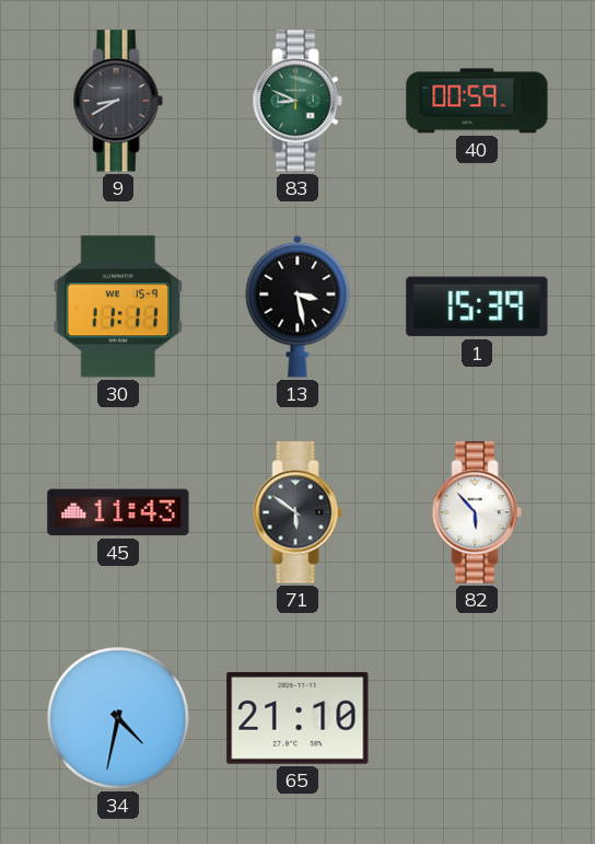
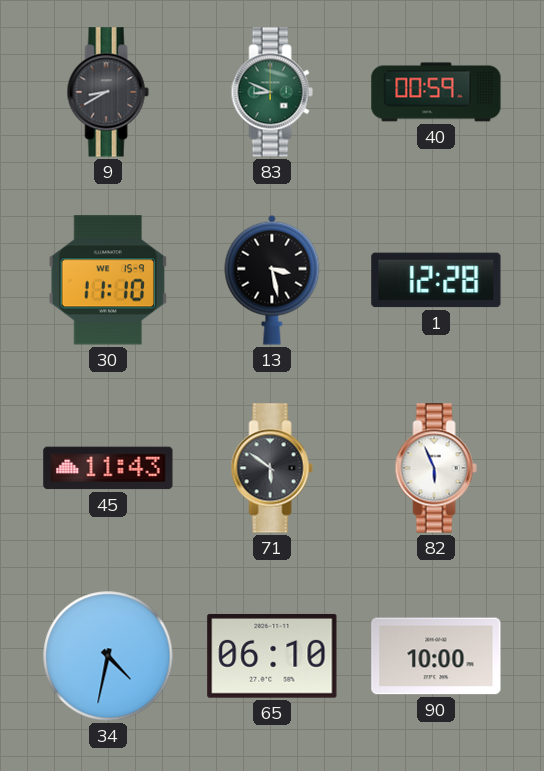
30: 11:11 -> 11:10
1: 15:39 -> 12:28
82: 5:53 -> 5:56
65: 21:10 -> 06:10
90: none -> 10:00
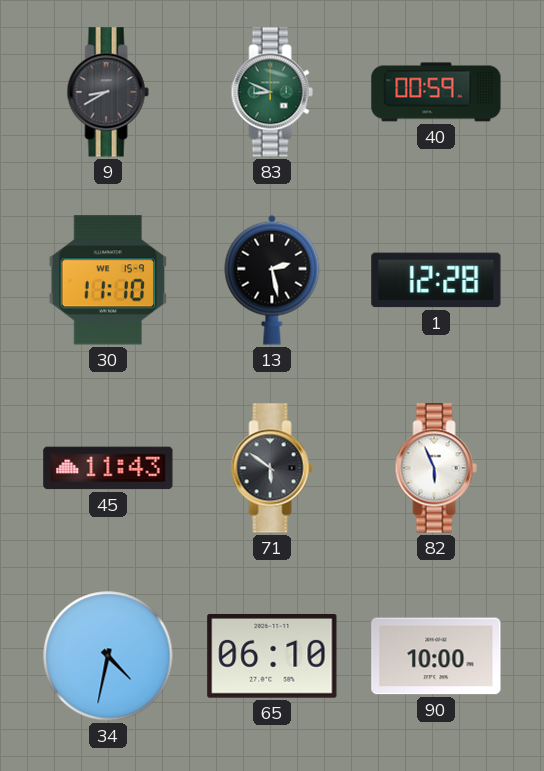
13: 3:28 -> 2:28
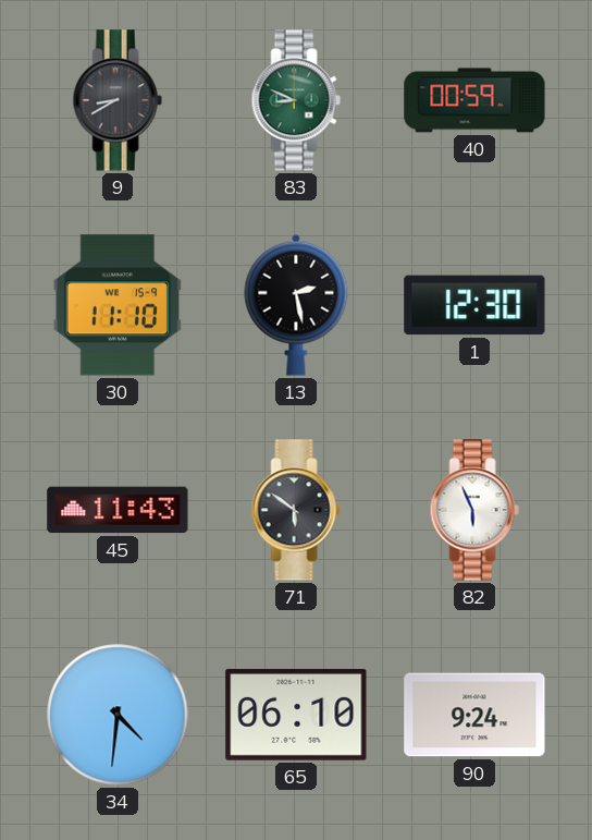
1: 12:28 -> 12:30
34: 4:32 -> 4:31
90: 10:00 -> 9:24
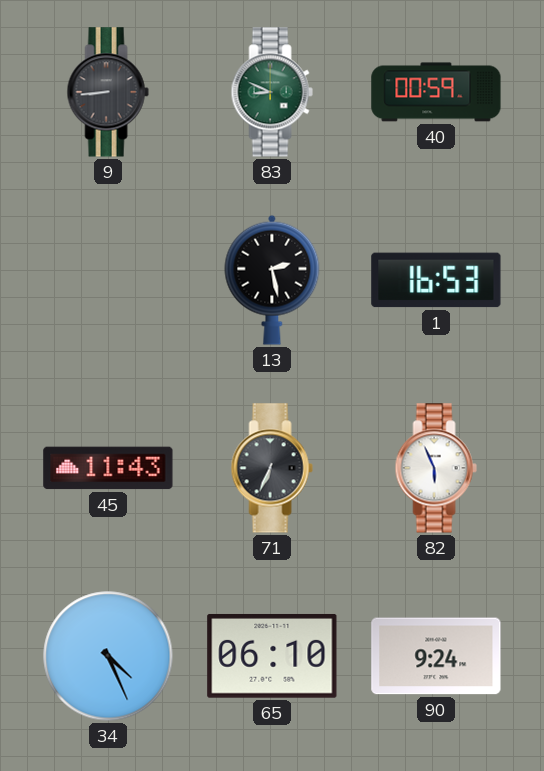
9: 8:40 -> 8:44
30: 11:10 -> none
1: 12:30 -> 16:53
71: 5:51 -> 6:34
34: 4:31 -> 4:26
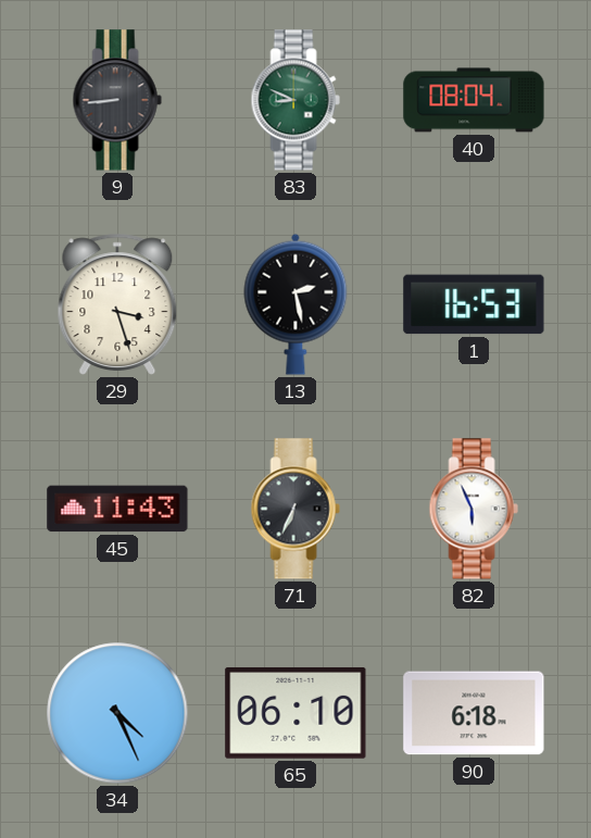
40: 00:59 -> 08:04
29: none -> 3:27
90: 9:24 -> 6:18
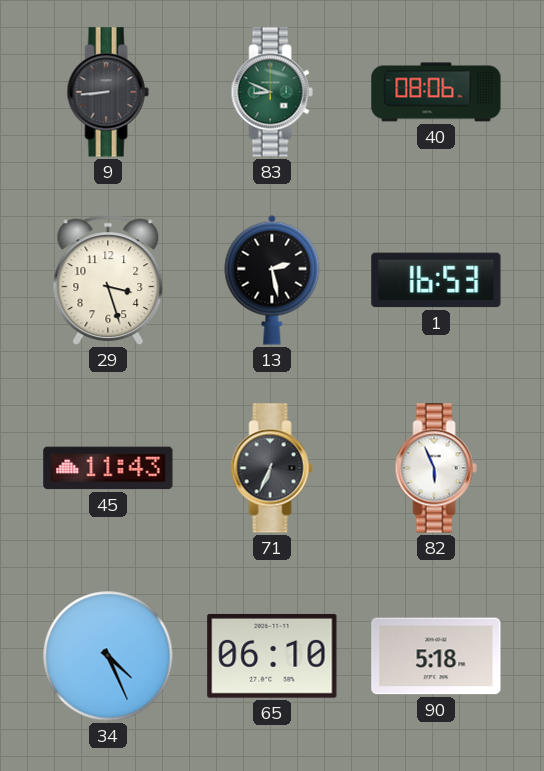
40: 08:04 -> 08:06
90: 6:18 -> 5:18
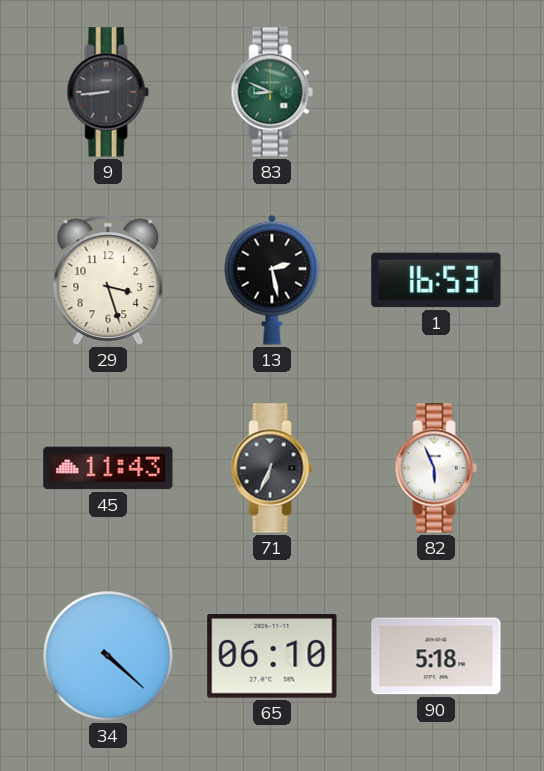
40: 08:06 -> none
34: 4:26 -> 4:22
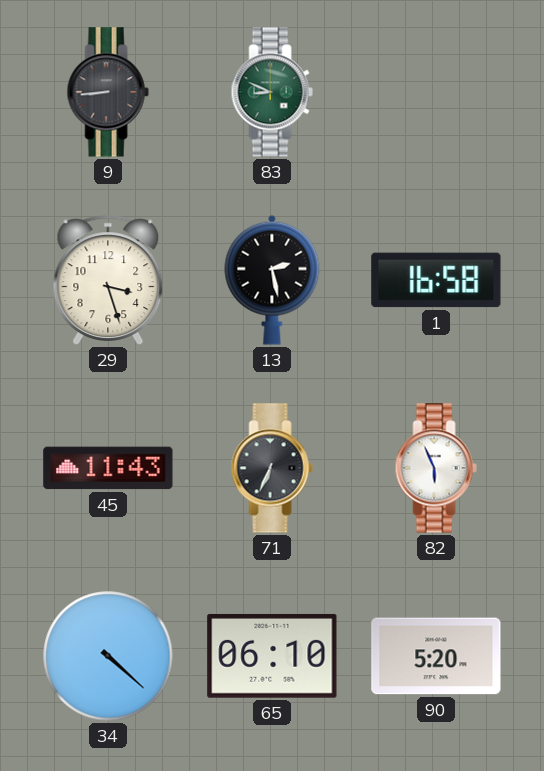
1: 16:53 -> 16:58
90: 5:18 -> 5:20
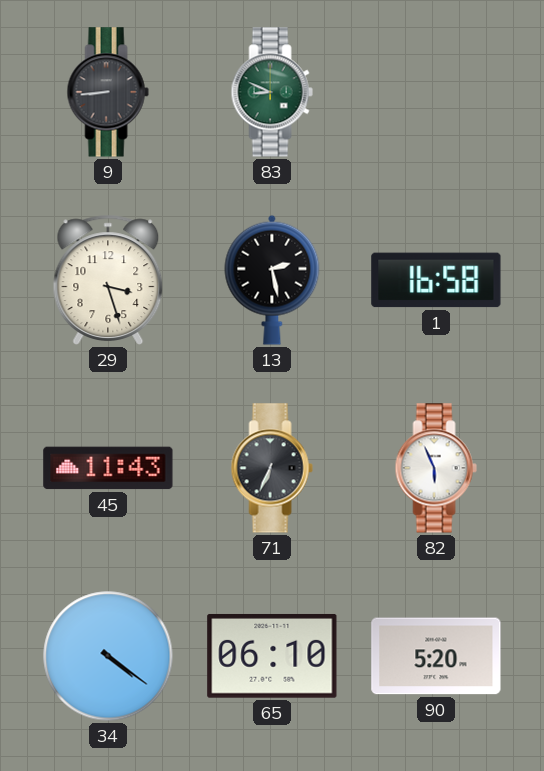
34: 4:22 -> 4:21
